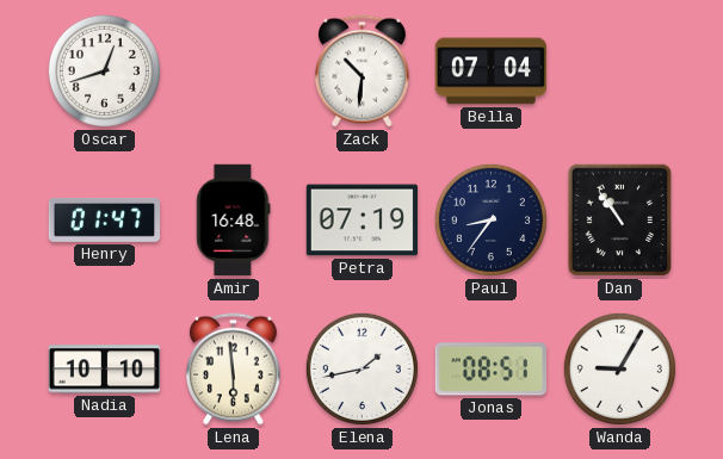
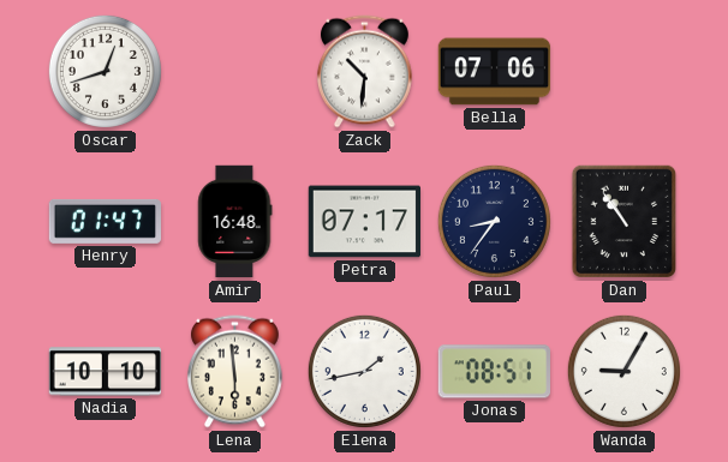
Bella: 07:04 -> 07:06
Petra: 07:19 -> 07:17
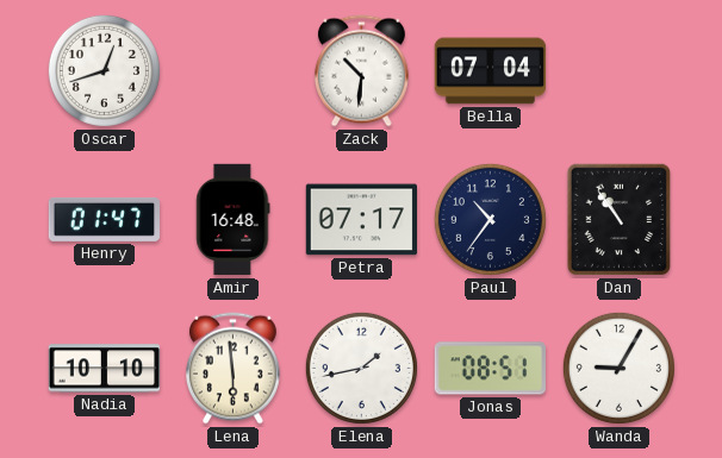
Bella: 07:06 -> 07:04
Paul: 8:36 -> 10:36
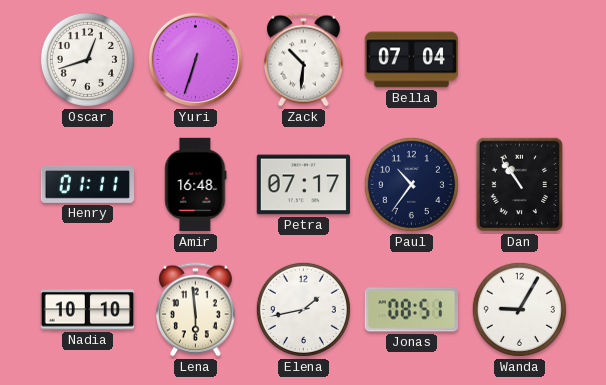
Yuri: none -> 6:33
Henry: 01:47 -> 01:11
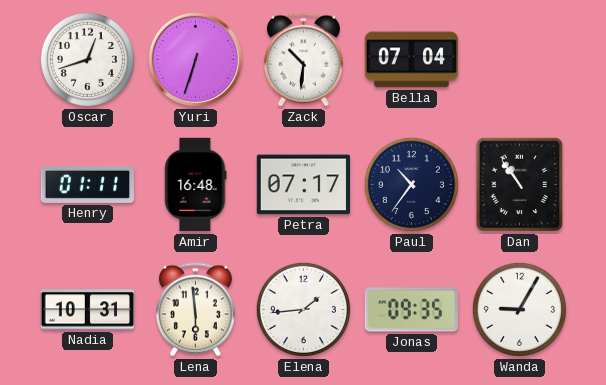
Nadia: 10:10 -> 10:31
Elena: 1:43 -> 1:44
Jonas: 08:51 -> 09:35
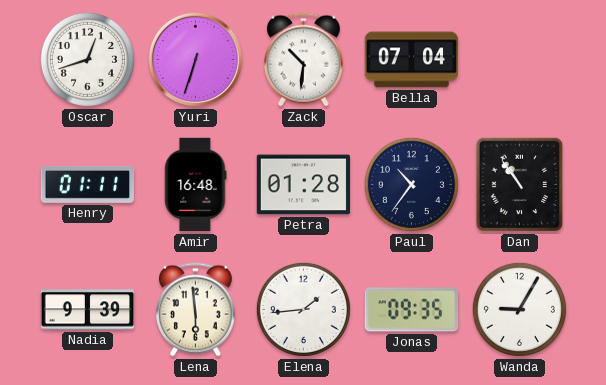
Petra: 07:17 -> 01:28
Nadia: 10:31 -> 9:39
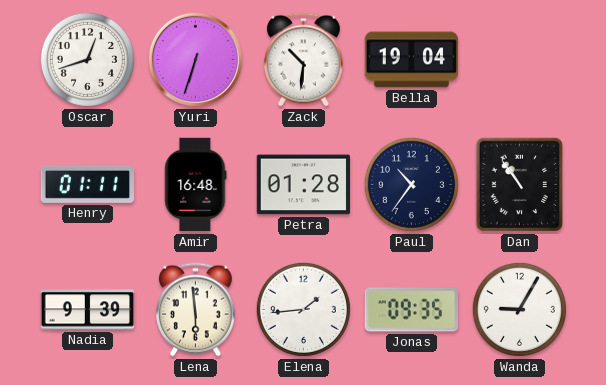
Bella: 07:04 -> 19:04
